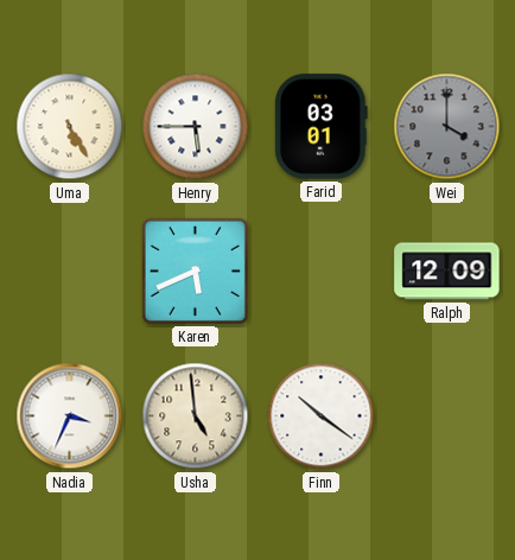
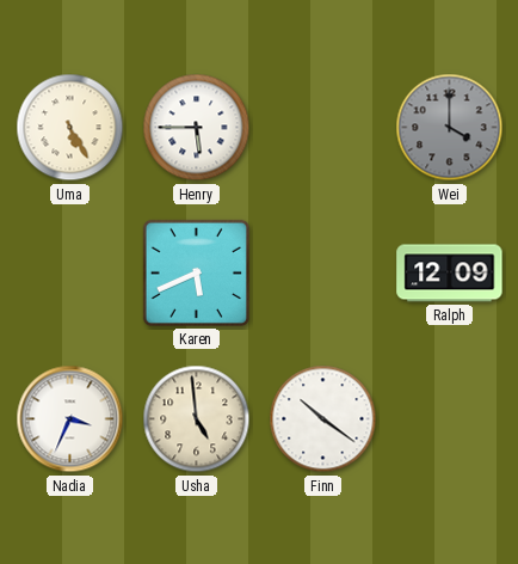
Farid: 03:01 -> none
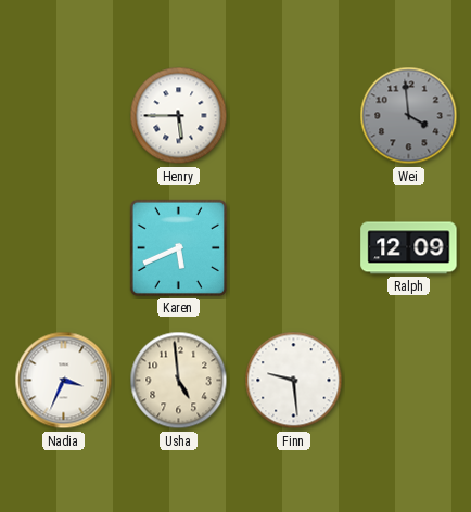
Uma: 5:25 -> none
Wei: 4:00 -> 3:59
Finn: 10:21 -> 9:29
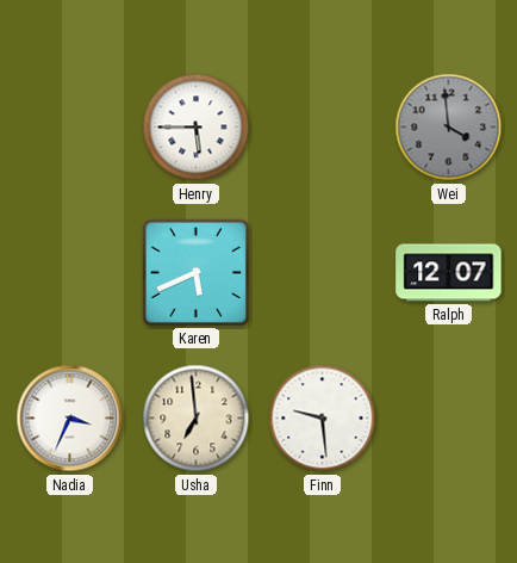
Ralph: 12:09 -> 12:07
Usha: 4:59 -> 6:59
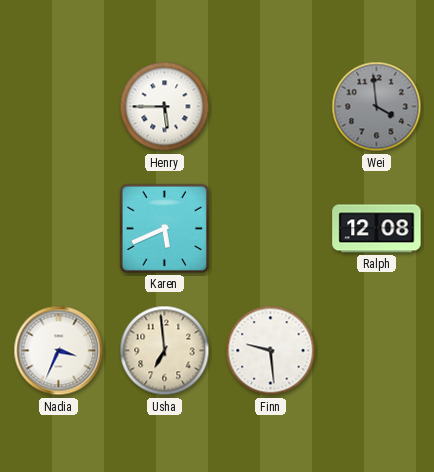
Ralph: 12:07 -> 12:08
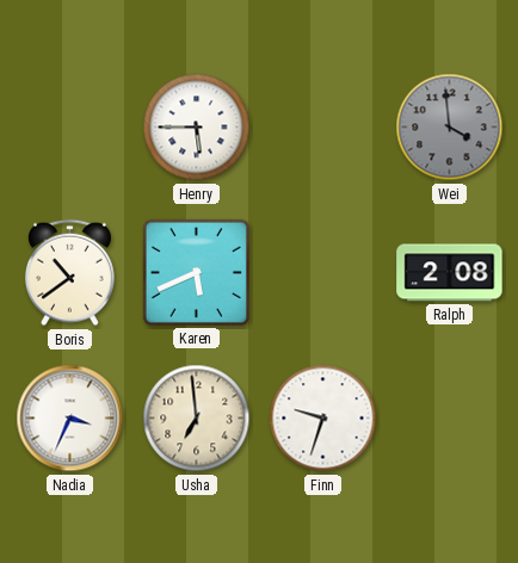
Boris: none -> 10:39
Ralph: 12:08 -> 2:08
Finn: 9:29 -> 9:33
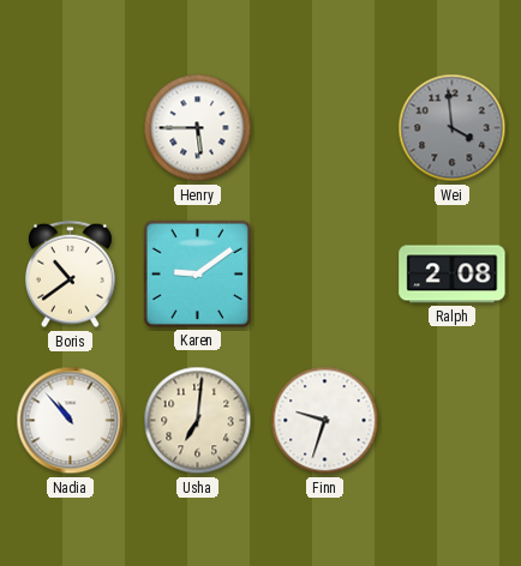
Karen: 5:41 -> 9:09
Nadia: 3:34 -> 10:53
Usha: 6:59 -> 7:01
